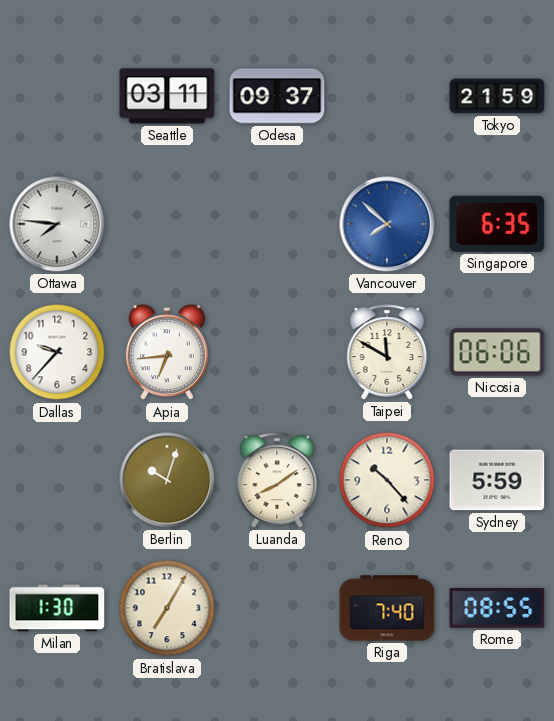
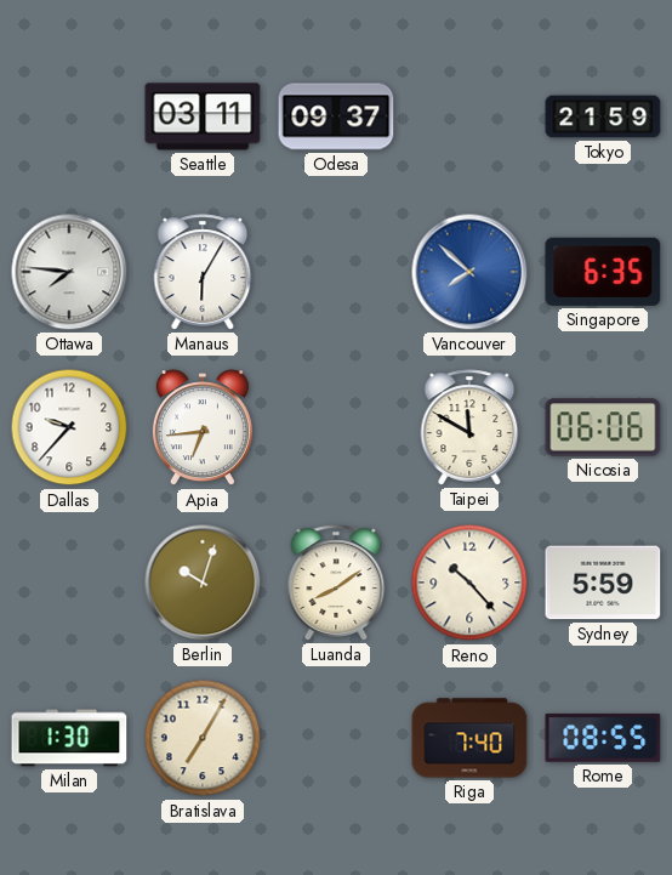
Manaus: none -> 6:05
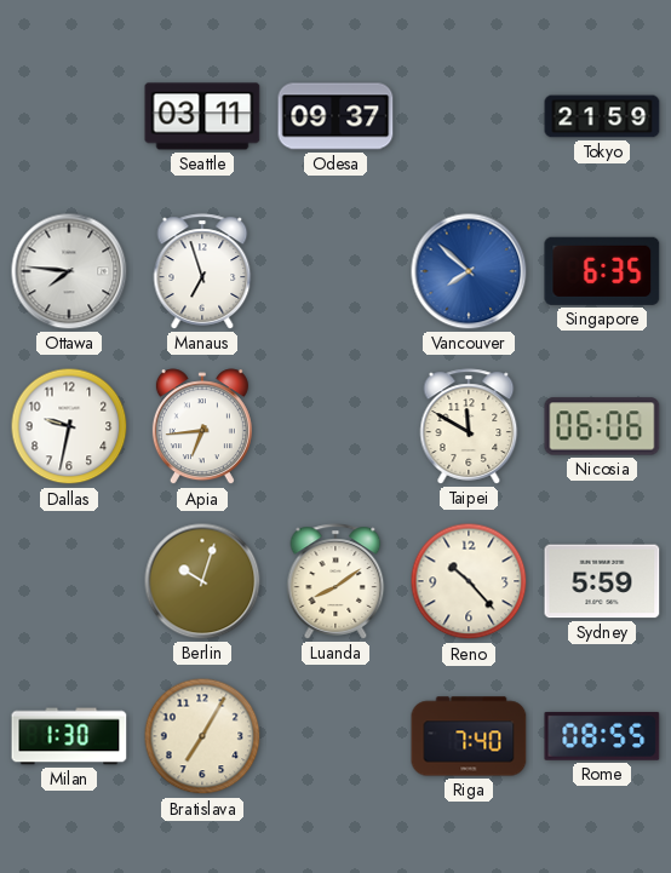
Manaus: 6:05 -> 6:57
Dallas: 9:37 -> 9:32
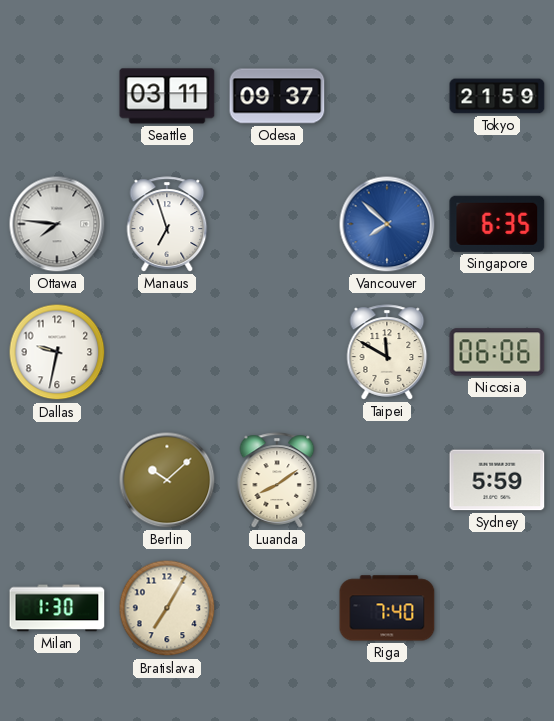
Apia: 6:44 -> none
Berlin: 10:03 -> 10:08
Reno: 10:23 -> none
Rome: 08:55 -> none
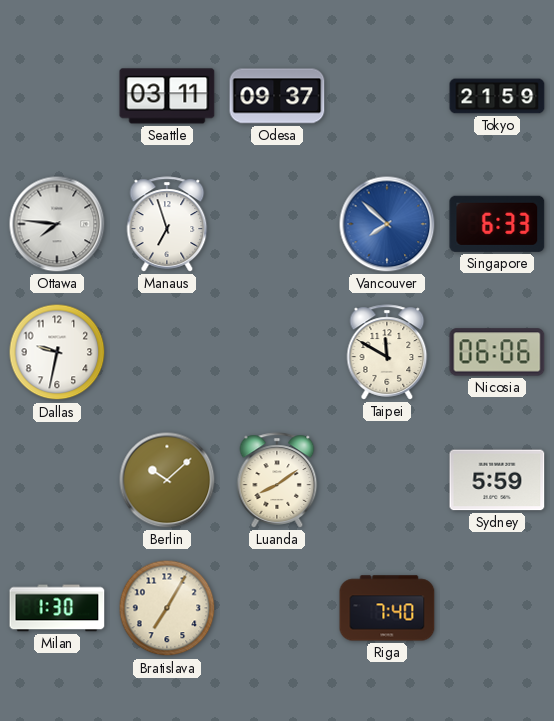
Singapore: 6:35 -> 6:33
